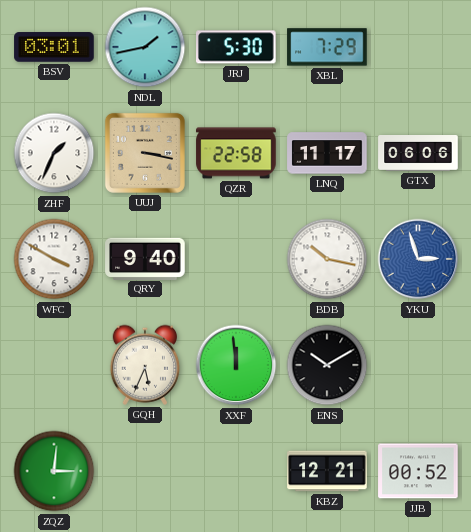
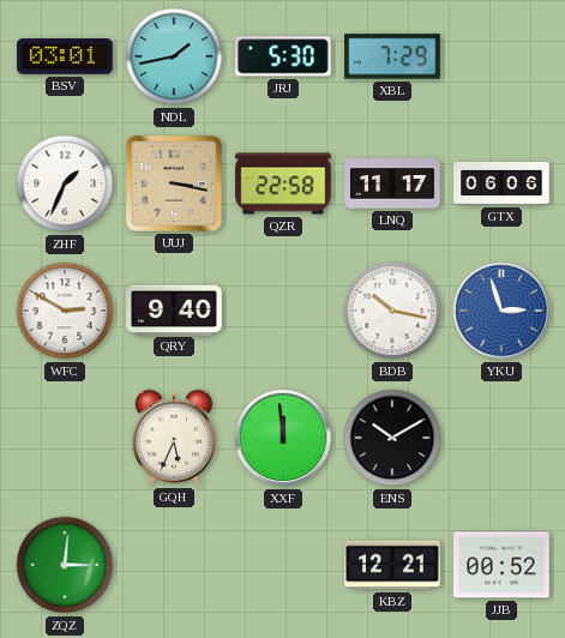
WFC: 3:50 -> 2:50
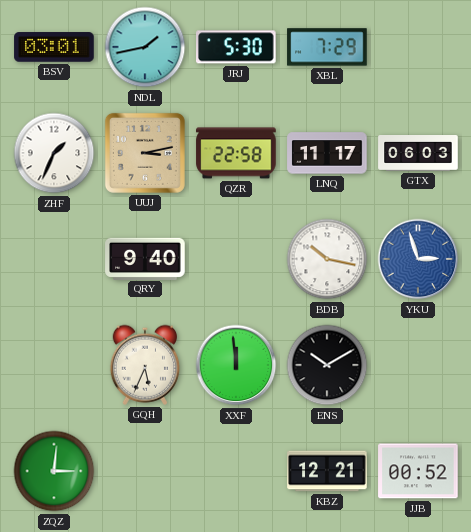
UUJ: 3:17 -> 3:13
GTX: 06:06 -> 06:03
WFC: 2:50 -> none
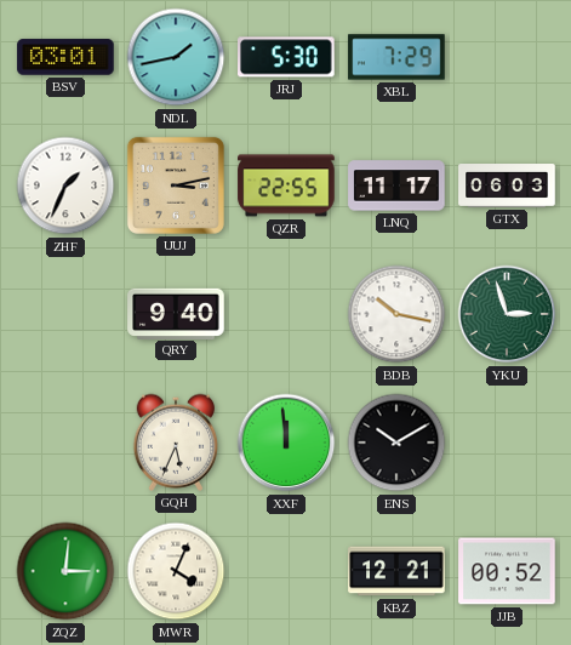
QZR: 22:58 -> 22:55
YKU dial: blue -> green
MWR: none -> 4:04
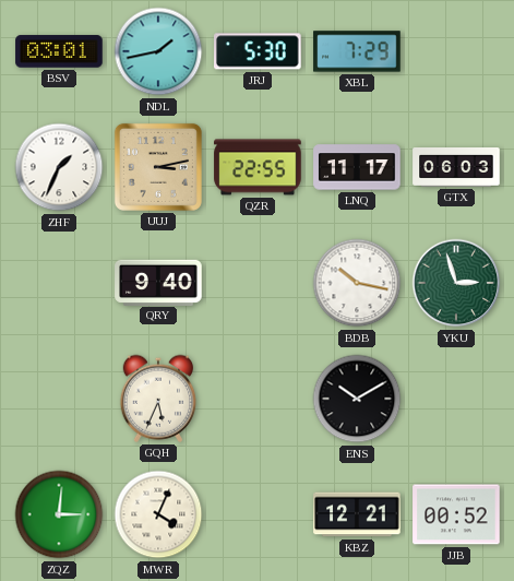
XXF: 11:59 -> none
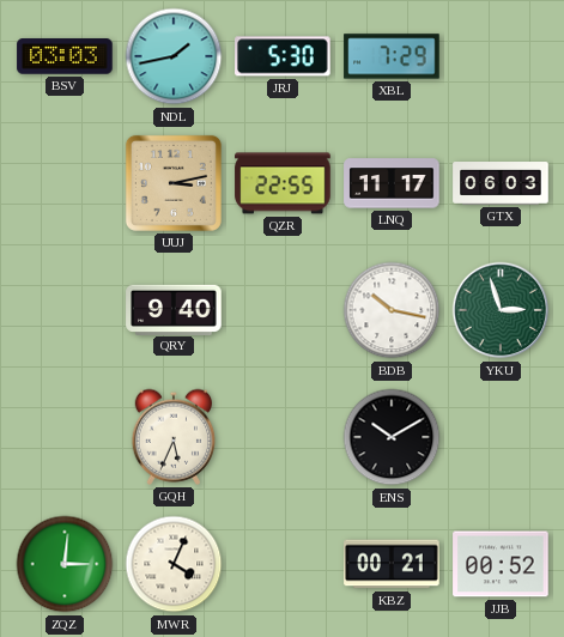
BSV: 03:01 -> 03:03
ZHF: 1:34 -> none
KBZ: 12:21 -> 00:21
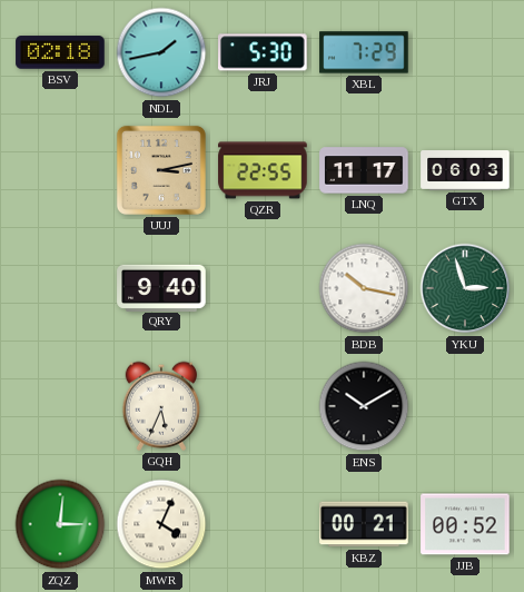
BSV: 03:03 -> 02:18
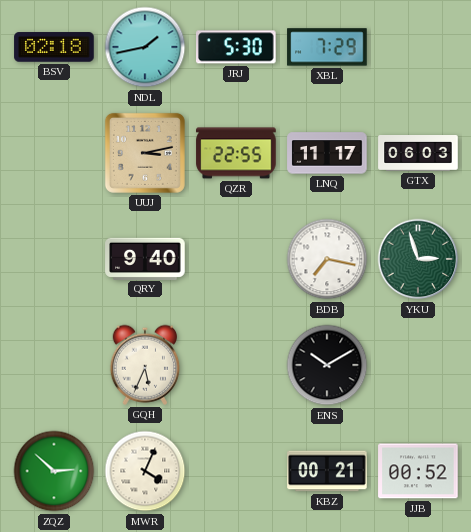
BDB: 10:17 -> 7:17
ZQZ: 3:01 -> 2:52
